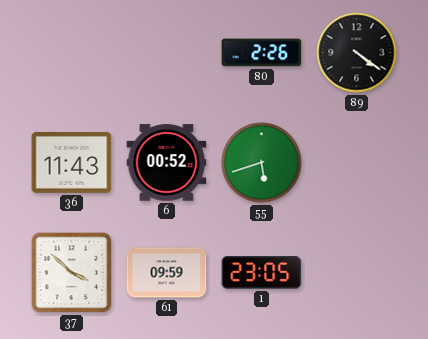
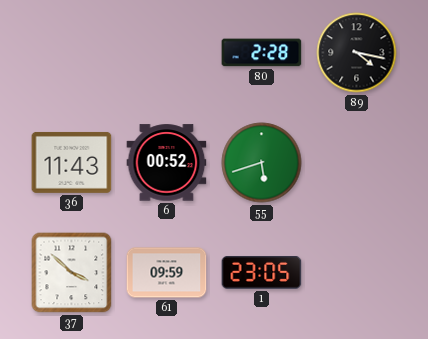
80: 2:26 -> 2:28
89: 4:21 -> 4:17
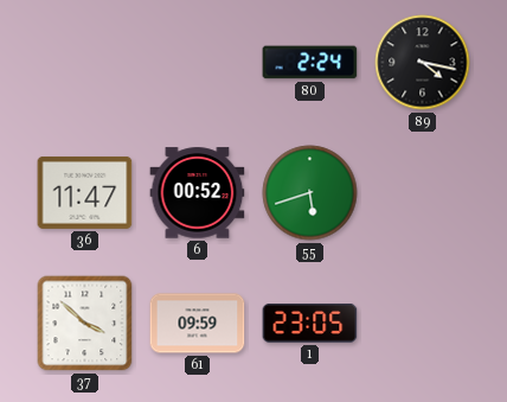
80: 2:28 -> 2:24
36: 11:43 -> 11:47
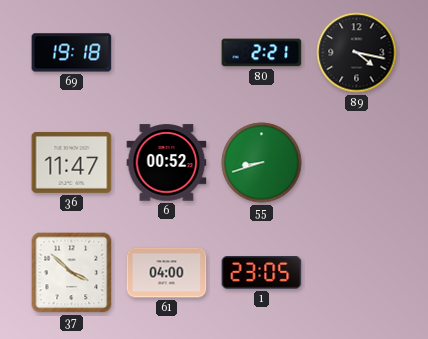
69: none -> 19:18
80: 2:24 -> 2:21
55: 5:42 -> 8:42
61: 09:59 -> 04:00
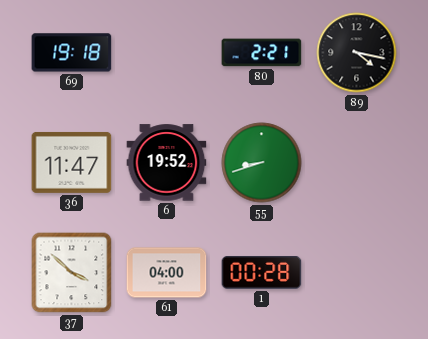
6: 00:52 -> 19:52
1: 23:05 -> 00:28
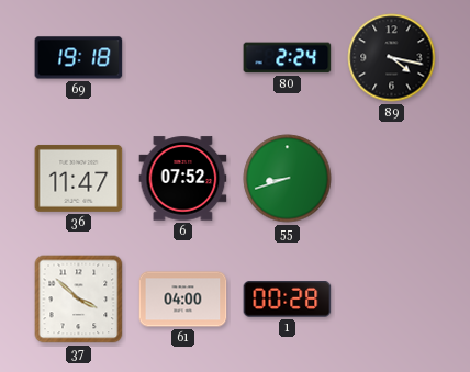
80: 2:21 -> 2:24
6: 19:52 -> 07:52
